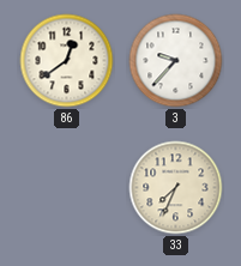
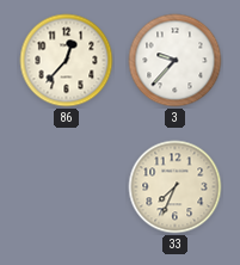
86: 12:39 -> 12:37
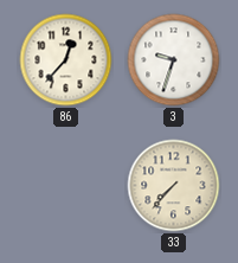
3: 9:37 -> 9:33
33: 7:34 -> 7:37
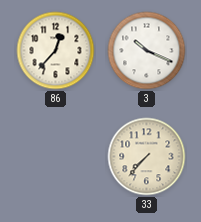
3: 9:33 -> 10:19
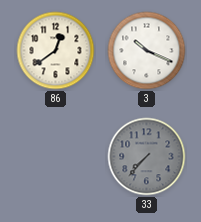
86: 12:37 -> 12:39
33 dial: cream -> grey
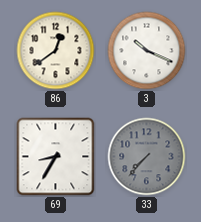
69: none -> 8:35
